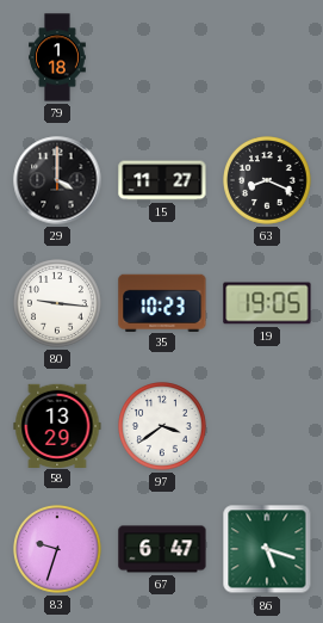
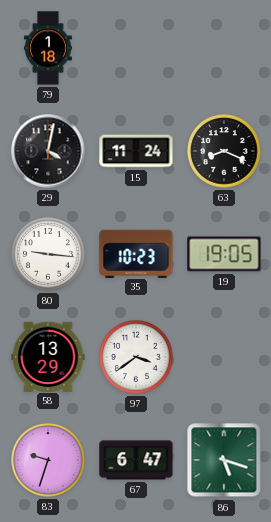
29: 4:00 -> 4:02
15: 11:27 -> 11:24
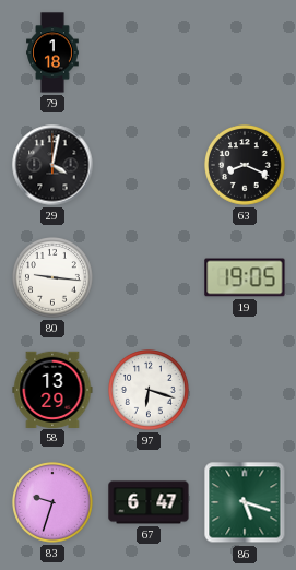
15: 11:24 -> none
35: 10:23 -> none
97: 3:39 -> 6:18
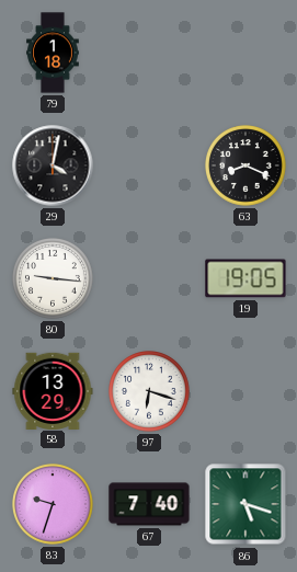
67: 6:47 -> 7:40
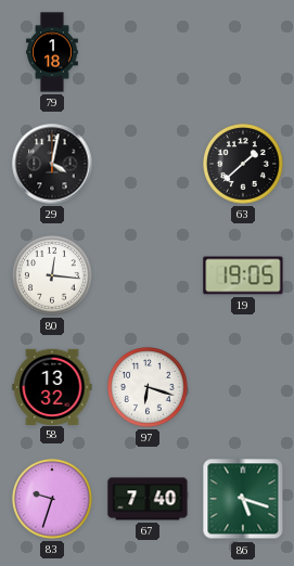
63: 8:19 -> 1:38
80: 9:16 -> 12:16
58: 13:29 -> 13:32
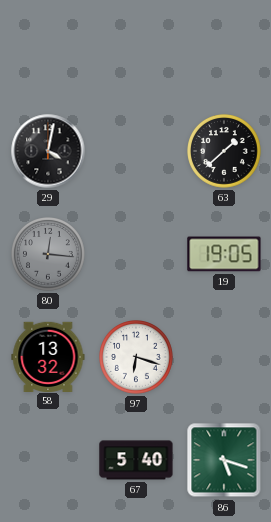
79: 1:18 -> none
80 dial: white -> grey
83: 9:33 -> none
67: 7:40 -> 5:40
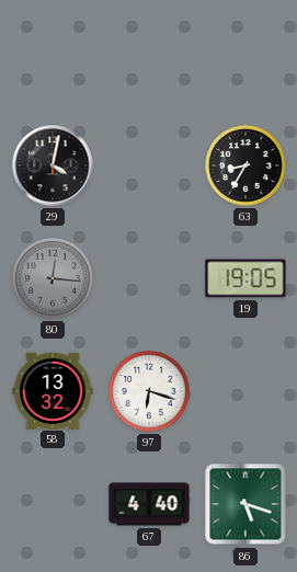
63: 1:38 -> 8:35
67: 5:40 -> 4:40
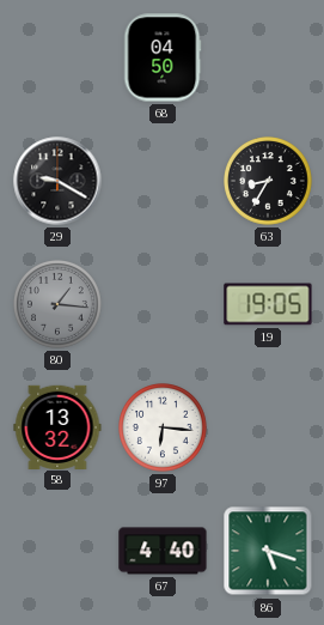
68: none -> 04:50
29: 4:02 -> 9:20
80: 12:16 -> 1:16
97: 6:18 -> 6:16
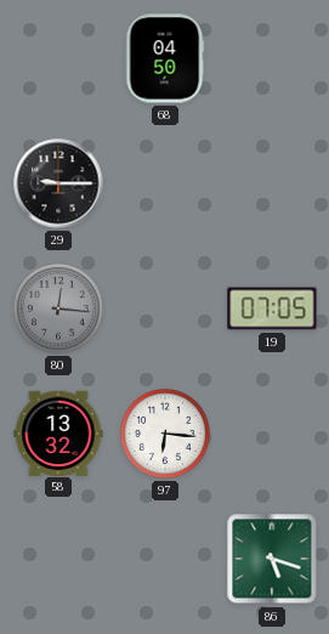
29: 9:20 -> 9:15
63: 8:35 -> none
80: 1:16 -> 12:16
19: 19:05 -> 07:05
67: 4:40 -> none
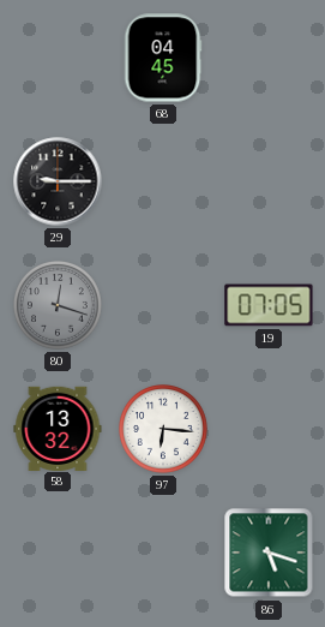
68: 04:50 -> 04:45
80: 12:16 -> 12:18
